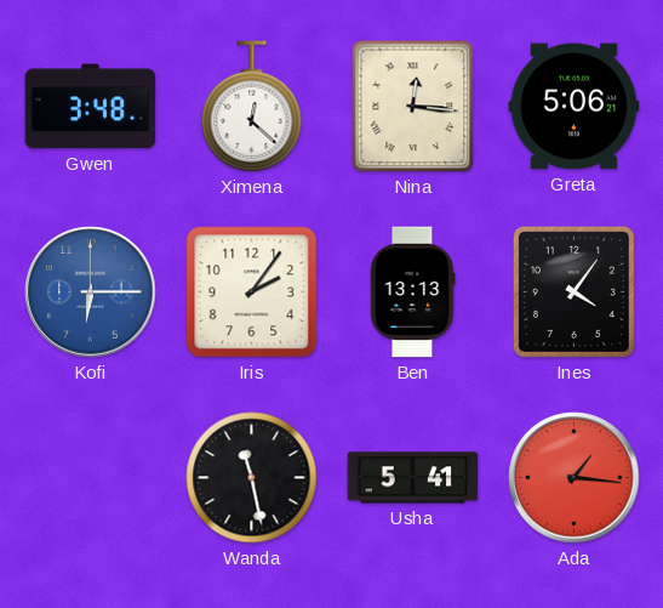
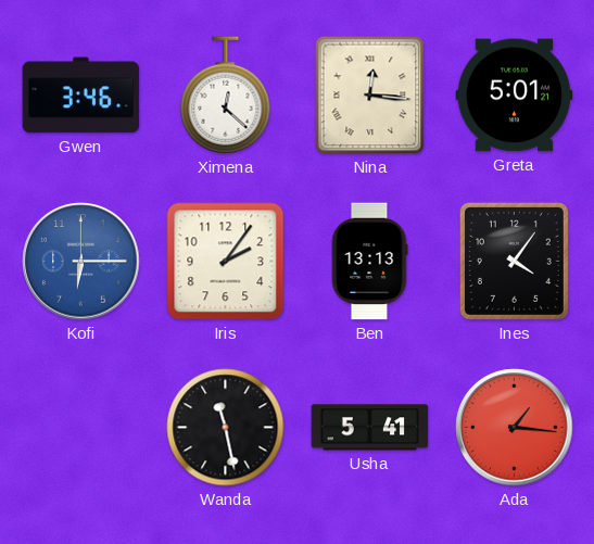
Gwen: 3:48 -> 3:46
Greta: 5:06 -> 5:01
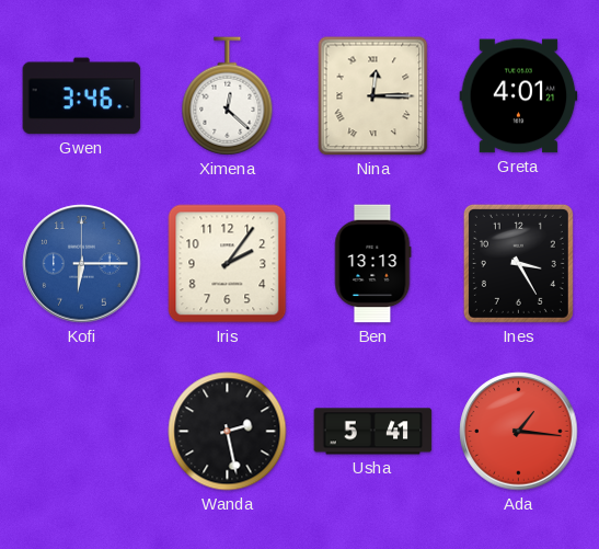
Nina: 12:16 -> 12:15
Greta: 5:01 -> 4:01
Ines: 4:06 -> 3:25
Wanda: 11:28 -> 2:28
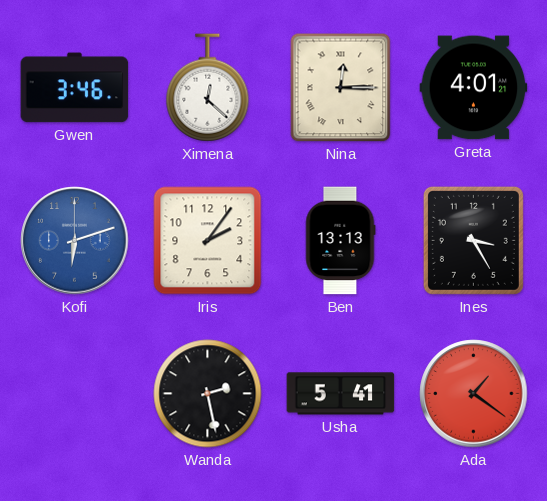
Kofi: 6:15 -> 6:12
Ada: 1:16 -> 1:21
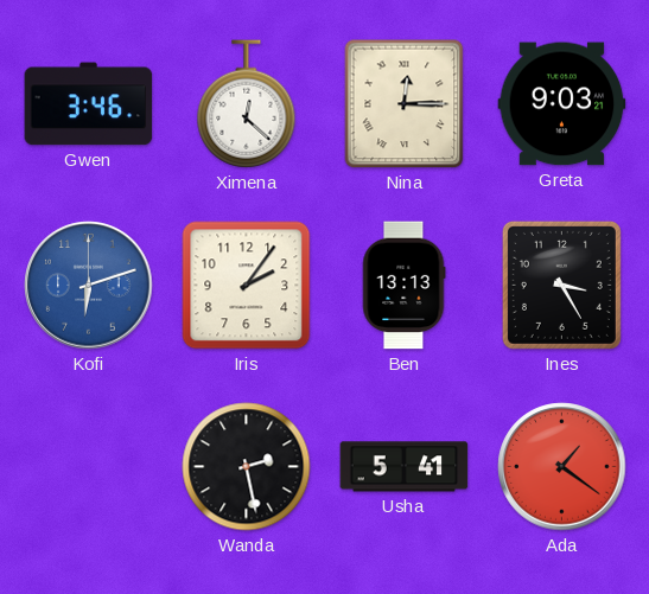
Greta: 4:01 -> 9:03
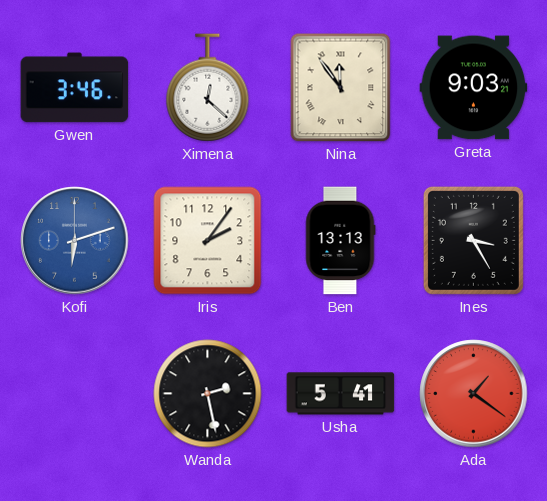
Nina: 12:15 -> 11:54
